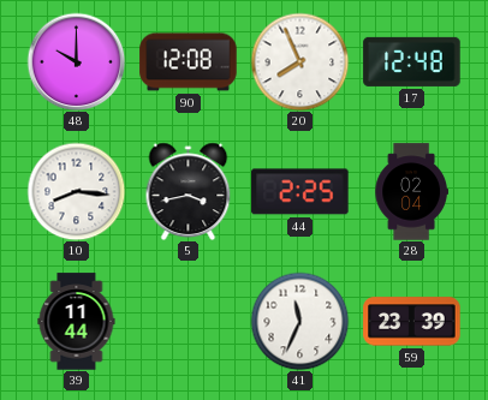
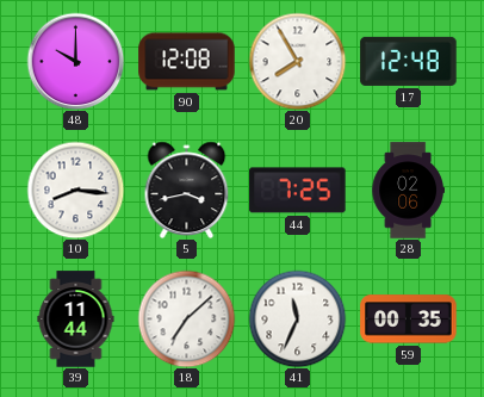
20: 7:56 -> 7:55
44: 2:25 -> 7:25
28: 02:04 -> 02:06
18: none -> 7:08
59: 23:39 -> 00:35
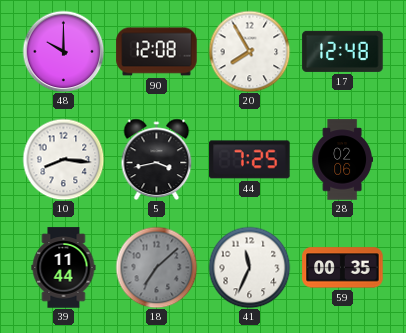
18 dial: white -> grey
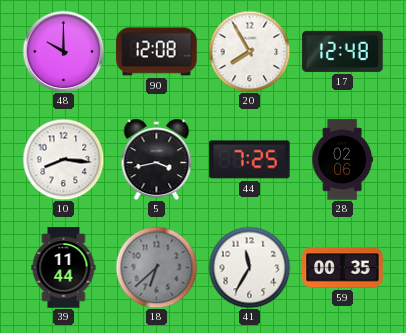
18: 7:08 -> 6:38
41: 11:34 -> 11:35
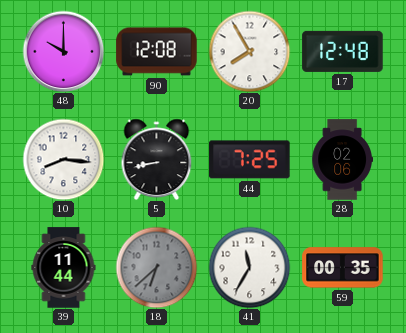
5: 3:43 -> 8:43
